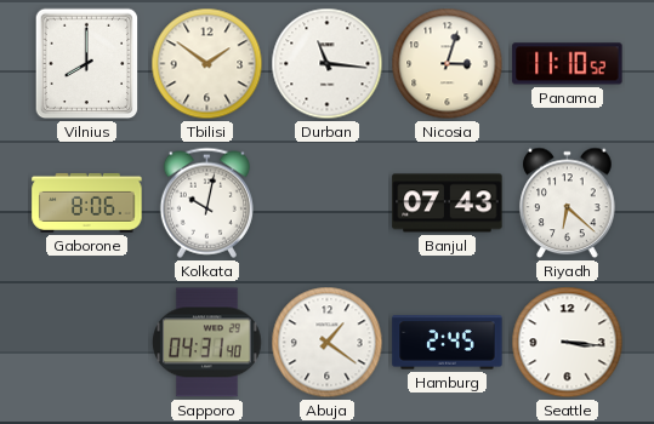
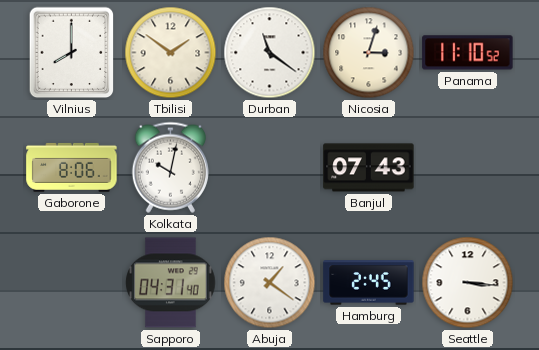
Durban: 11:16 -> 11:21
Riyadh: 6:22 -> none
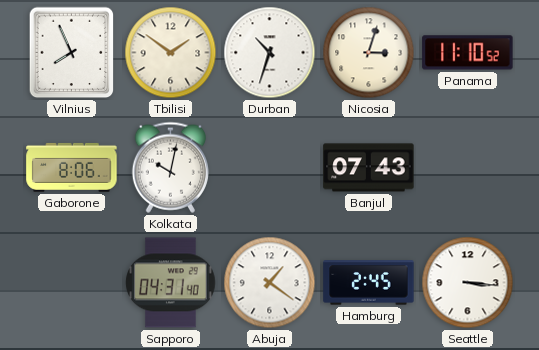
Vilnius: 8:00 -> 7:56
Durban: 11:21 -> 10:33
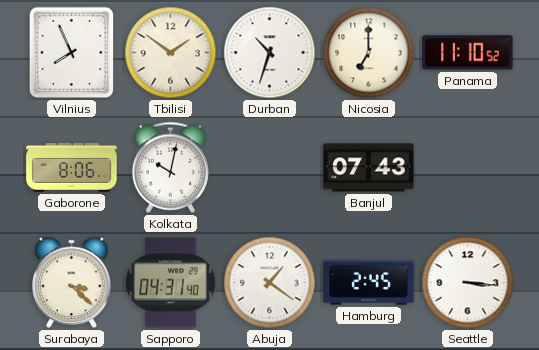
Nicosia: 3:03 -> 7:00
Surabaya: none -> 3:22
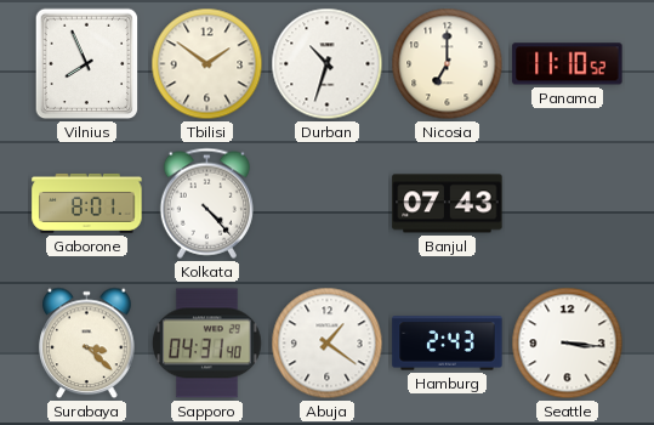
Gaborone: 8:06 -> 8:01
Kolkata: 10:02 -> 4:23
Hamburg: 2:45 -> 2:43
